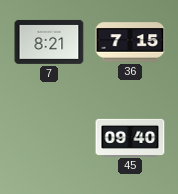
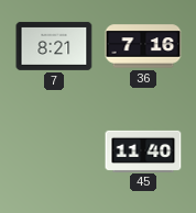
36: 7:15 -> 7:16
45: 09:40 -> 11:40
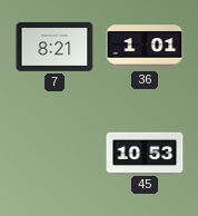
36: 7:16 -> 1:01
45: 11:40 -> 10:53
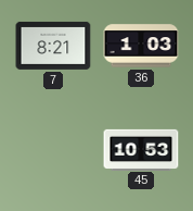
36: 1:01 -> 1:03
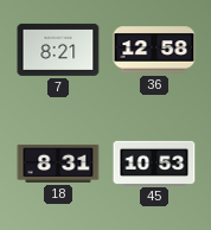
36: 1:03 -> 12:58
18: none -> 8:31
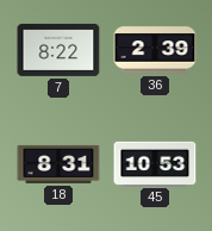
7: 8:21 -> 8:22
36: 12:58 -> 2:39
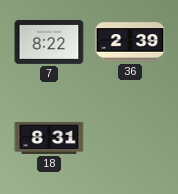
45: 10:53 -> none
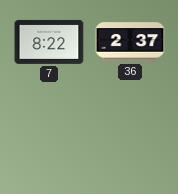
36: 2:39 -> 2:37
18: 8:31 -> none
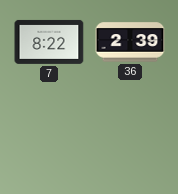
36: 2:37 -> 2:39
